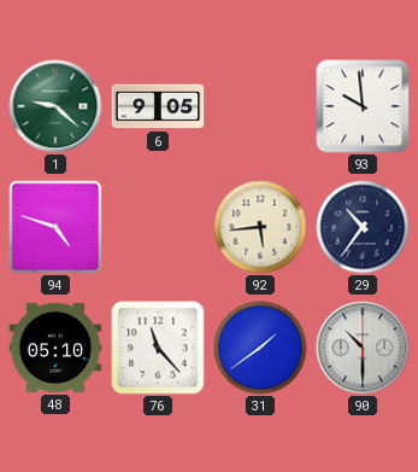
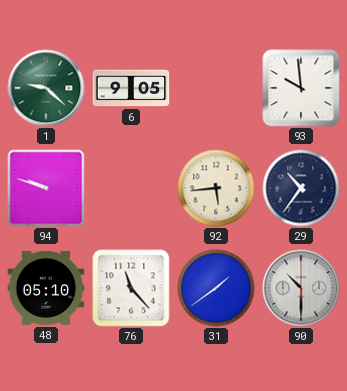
94: 4:48 -> 9:48
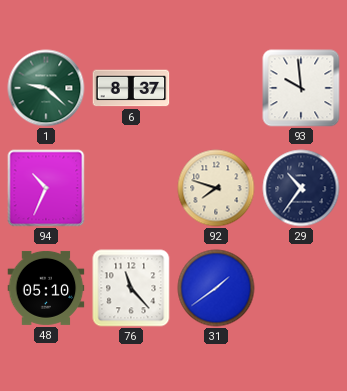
6: 9:05 -> 8:37
94: 9:48 -> 10:34
92: 5:44 -> 7:48
90: 10:30 -> none
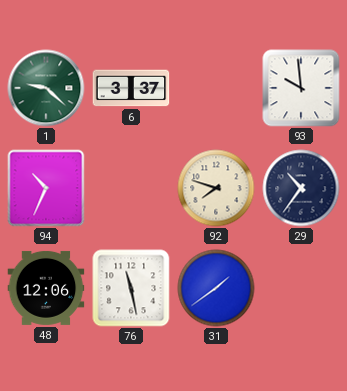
6: 8:37 -> 3:37
48: 05:10 -> 12:06
76: 11:23 -> 11:28
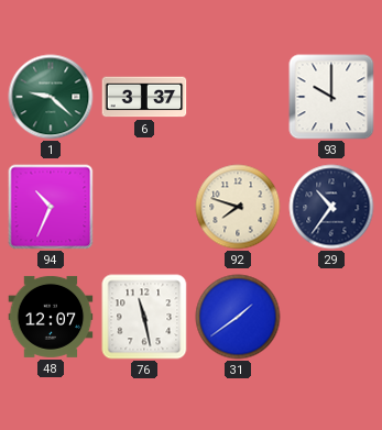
93: 9:59 -> 10:00
48: 12:06 -> 12:07
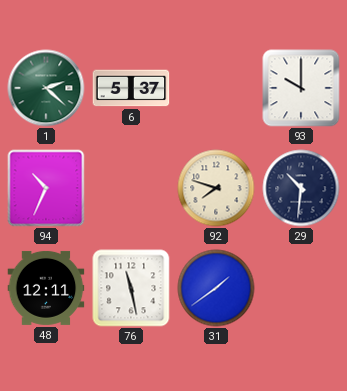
1: 9:22 -> 2:22
6: 3:37 -> 5:37
29: 10:36 -> 10:31
48: 12:07 -> 12:11
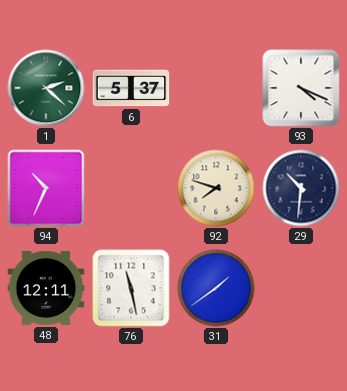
93: 10:00 -> 4:19
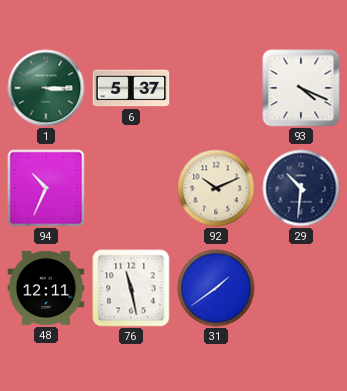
1: 2:22 -> 3:15
92: 7:48 -> 10:11
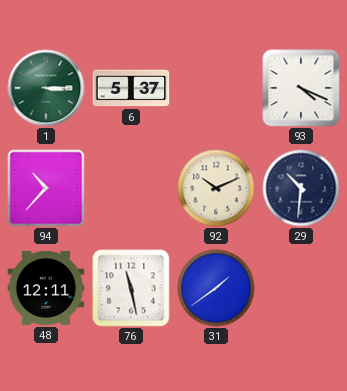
94: 10:34 -> 10:37
